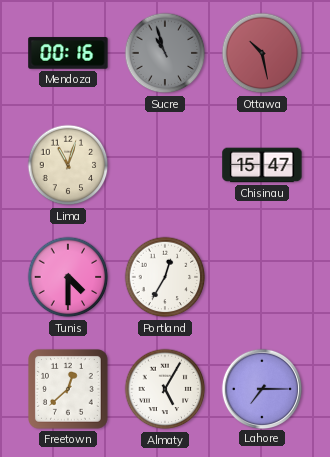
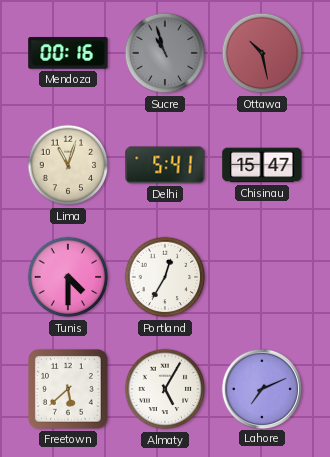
Delhi: none -> 5:41
Freetown: 12:38 -> 5:38
Lahore: 7:15 -> 7:11
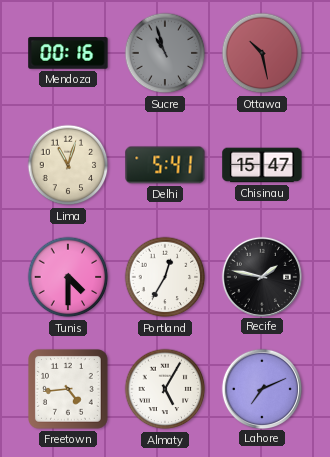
Recife: none -> 1:47
Freetown: 5:38 -> 4:44
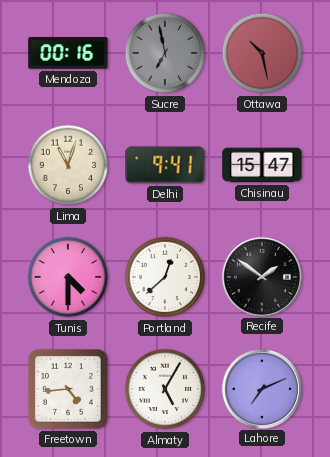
Sucre: 10:57 -> 6:58
Delhi: 5:41 -> 9:41
Portland: 12:35 -> 12:38
Recife: 1:47 -> 1:51
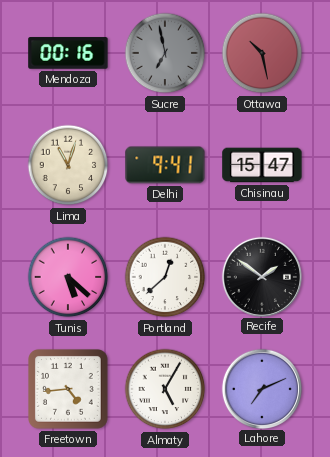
Tunis: 4:30 -> 5:22
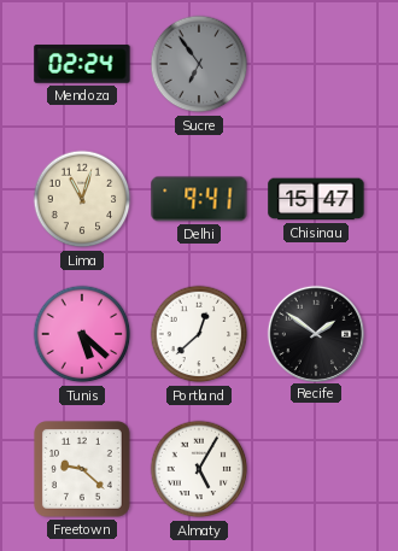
Mendoza: 00:16 -> 02:24
Sucre: 6:58 -> 6:54
Ottawa: 10:28 -> none
Freetown: 4:44 -> 9:22
Lahore: 7:11 -> none
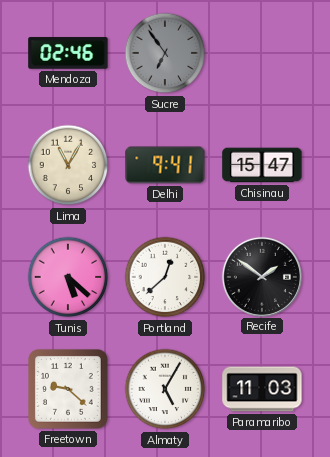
Mendoza: 02:24 -> 02:46
Lima: 11:03 -> 11:05
Paramaribo: none -> 11:03
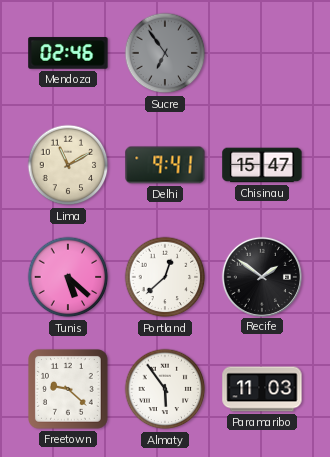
Lima: 11:05 -> 11:10
Almaty: 5:05 -> 5:54
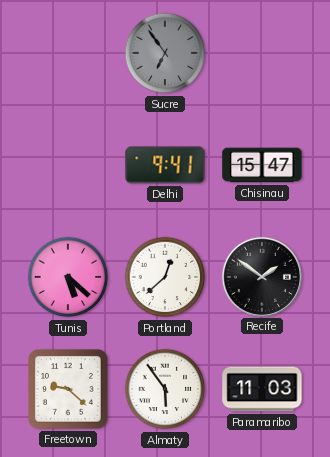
Mendoza: 02:46 -> none
Lima: 11:10 -> none
